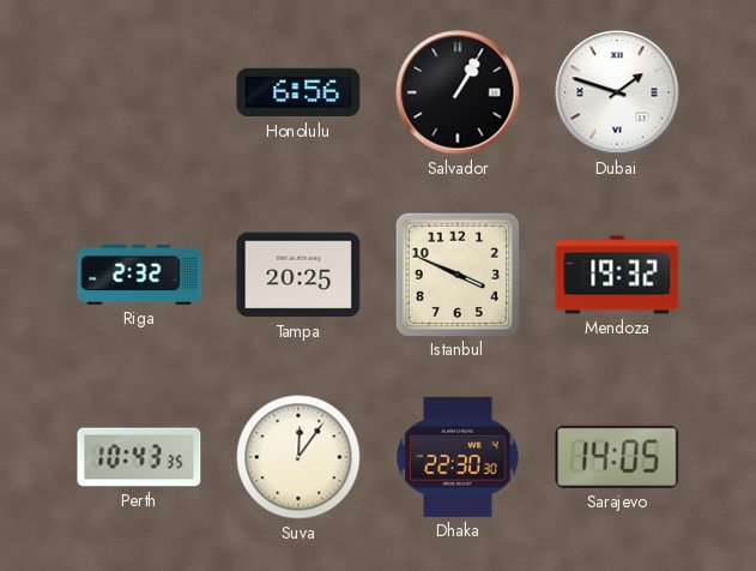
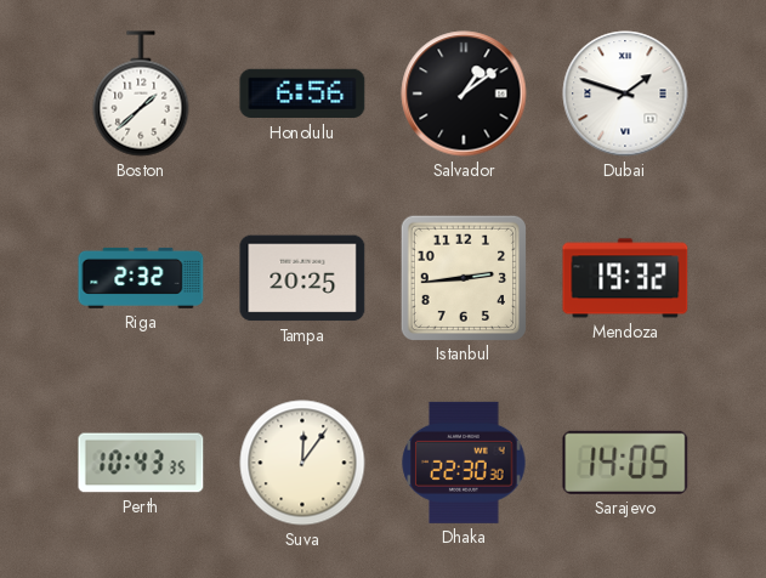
Boston: none -> 1:38
Salvador: 1:05 -> 1:09
Istanbul: 3:49 -> 2:44
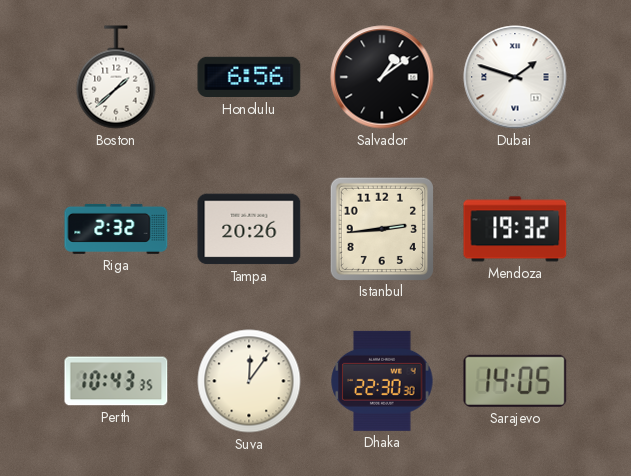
Tampa: 20:25 -> 20:26
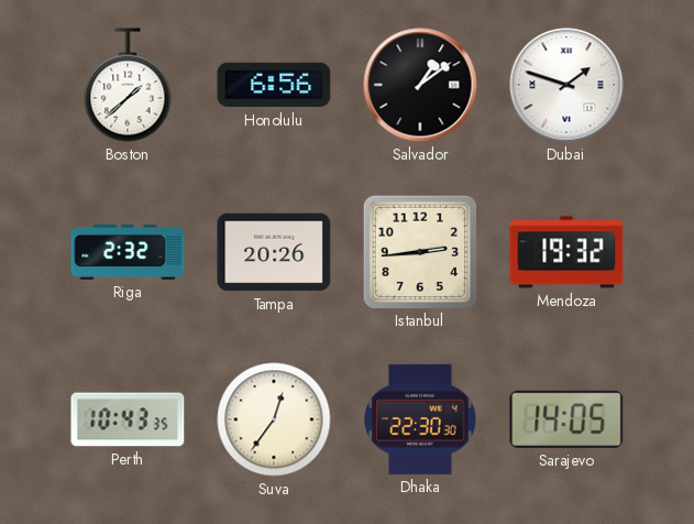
Suva: 12:06 -> 12:36
